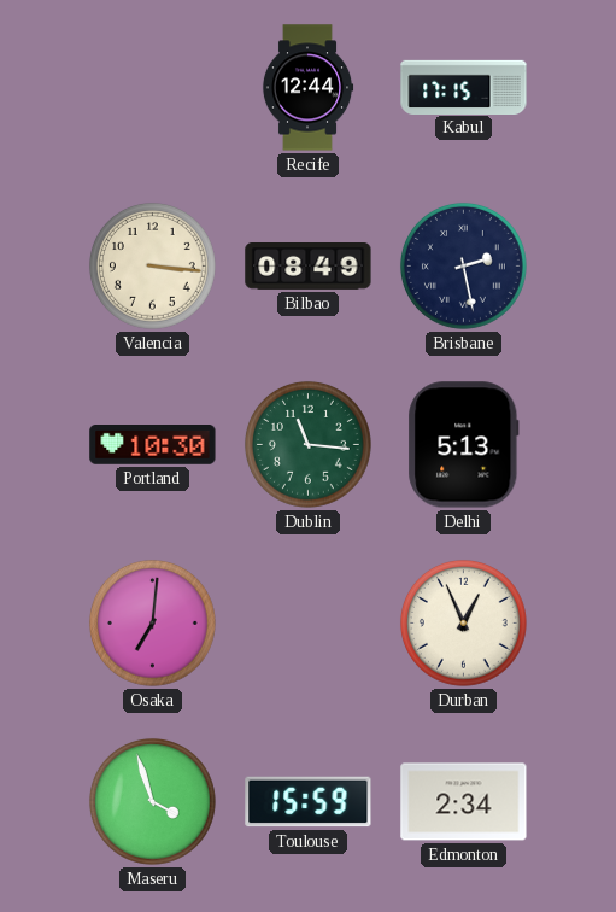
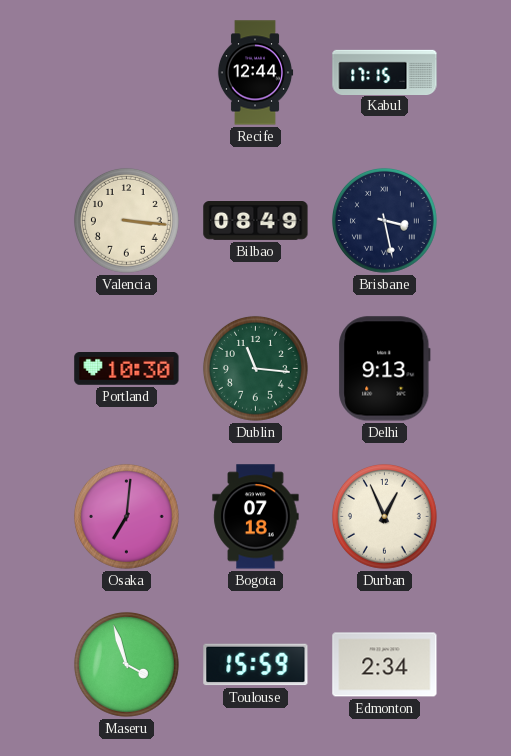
Brisbane: 2:28 -> 3:28
Delhi: 5:13 -> 9:13
Bogota: none -> 07:18
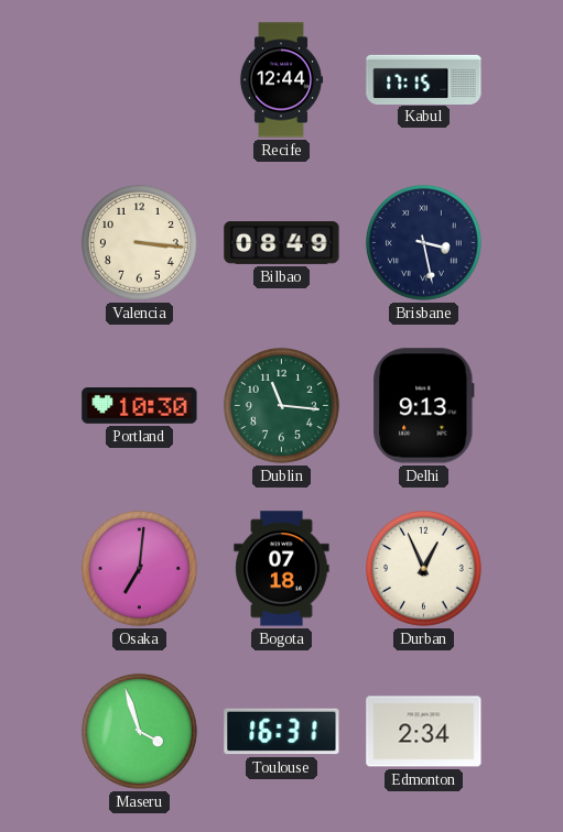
Toulouse: 15:59 -> 16:31
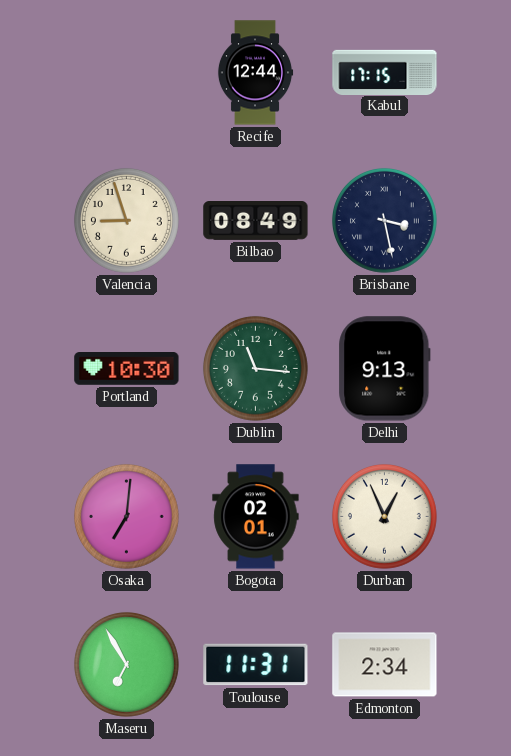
Valencia: 3:16 -> 8:57
Bogota: 07:18 -> 02:01
Maseru: 3:57 -> 6:55
Toulouse: 16:31 -> 11:31
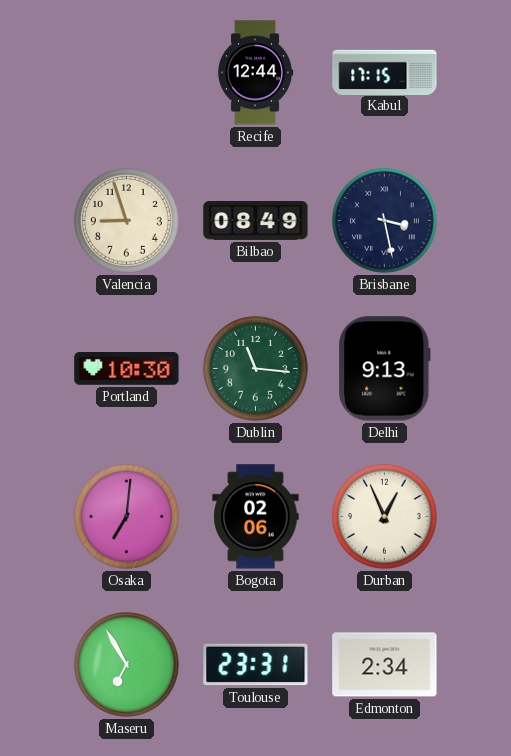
Bogota: 02:01 -> 02:06
Toulouse: 11:31 -> 23:31
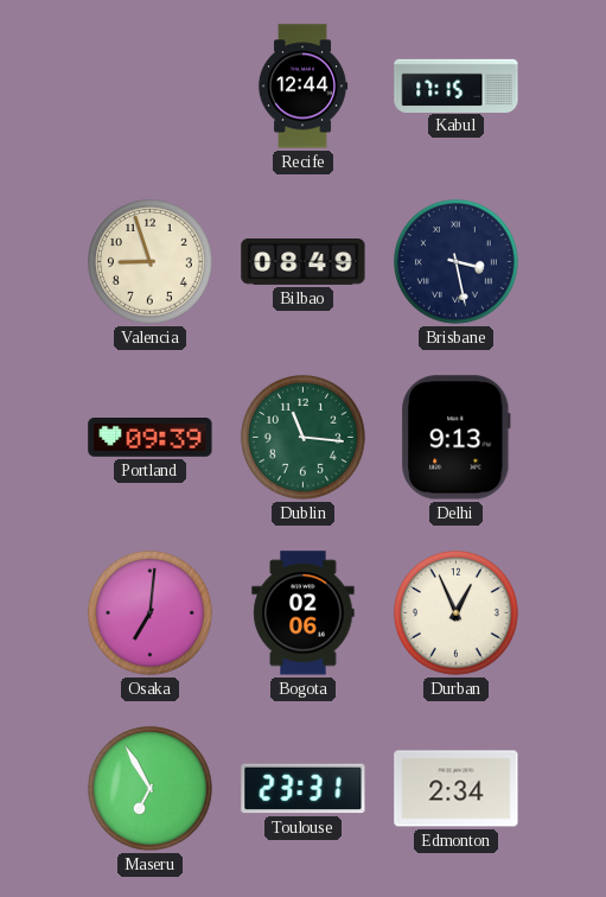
Portland: 10:30 -> 09:39
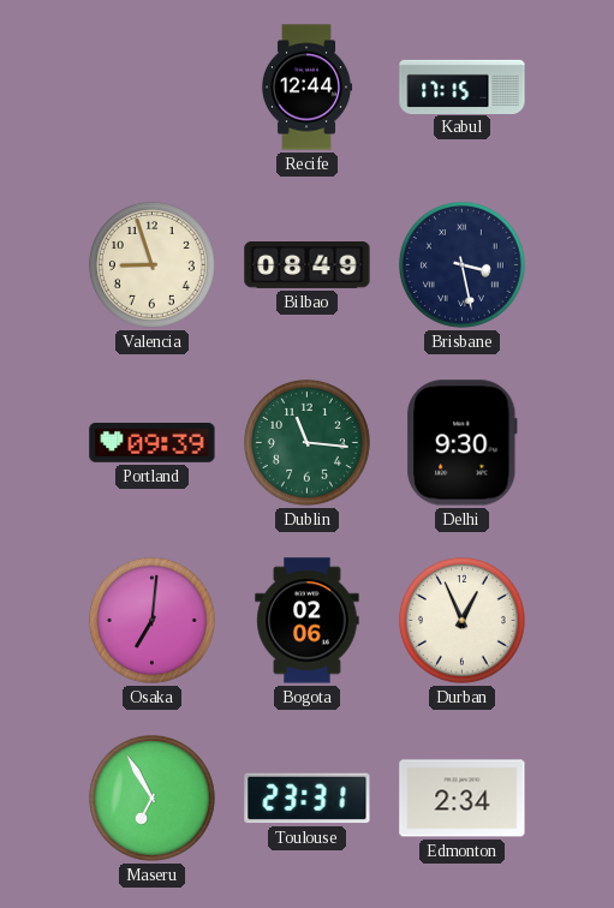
Delhi: 9:13 -> 9:30
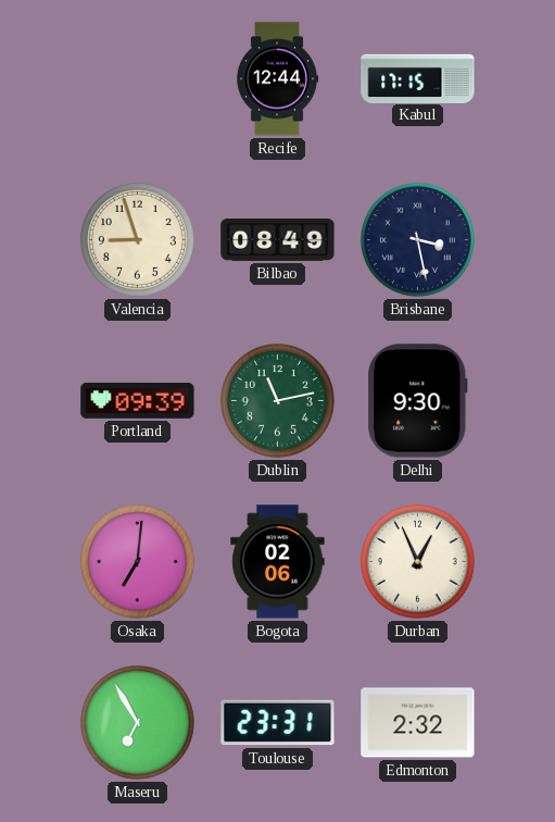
Dublin: 11:16 -> 11:13
Edmonton: 2:34 -> 2:32
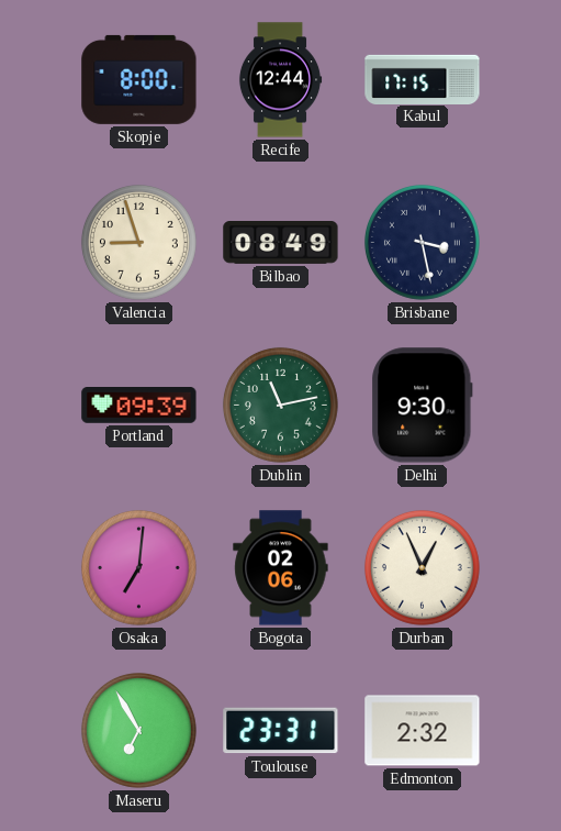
Skopje: none -> 8:00
